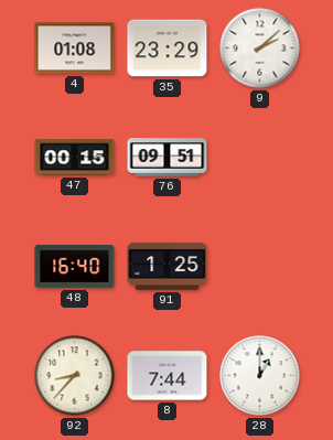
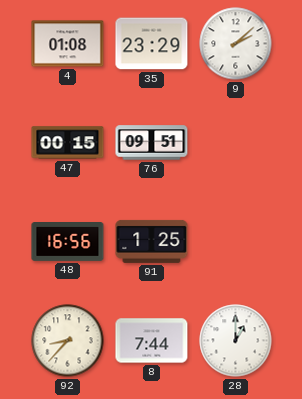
48: 16:40 -> 16:56
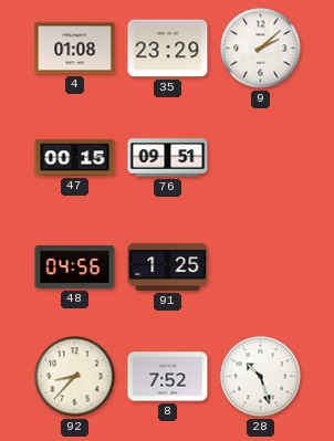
48: 16:56 -> 04:56
8: 7:44 -> 7:52
28: 1:00 -> 10:27
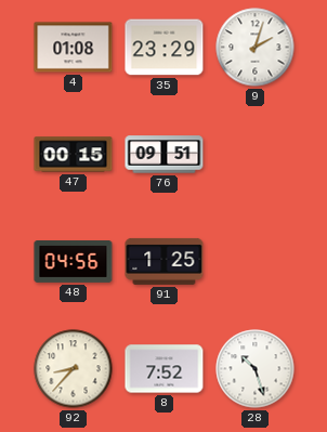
9: 2:08 -> 2:03
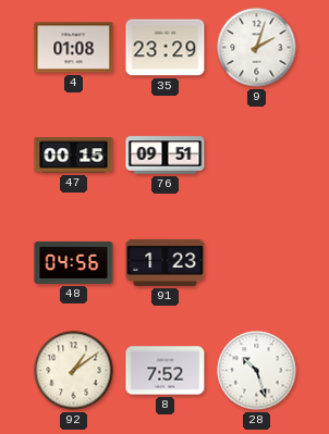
91: 1:25 -> 1:23
92: 8:37 -> 1:09
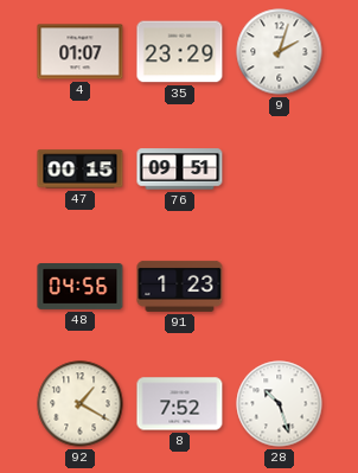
4: 01:08 -> 01:07
92: 1:09 -> 1:20
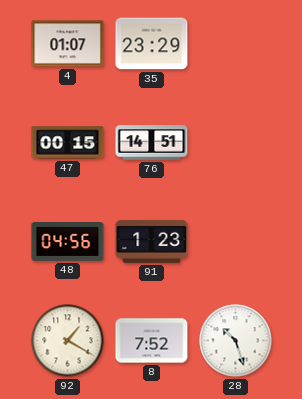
9: 2:03 -> none
76: 09:51 -> 14:51
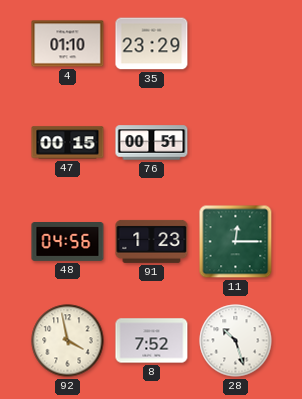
4: 01:07 -> 01:10
76: 14:51 -> 00:51
11: none -> 12:15
92: 1:20 -> 3:58
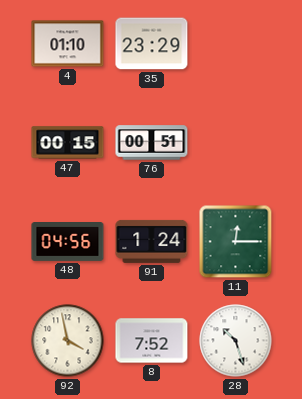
91: 1:23 -> 1:24
